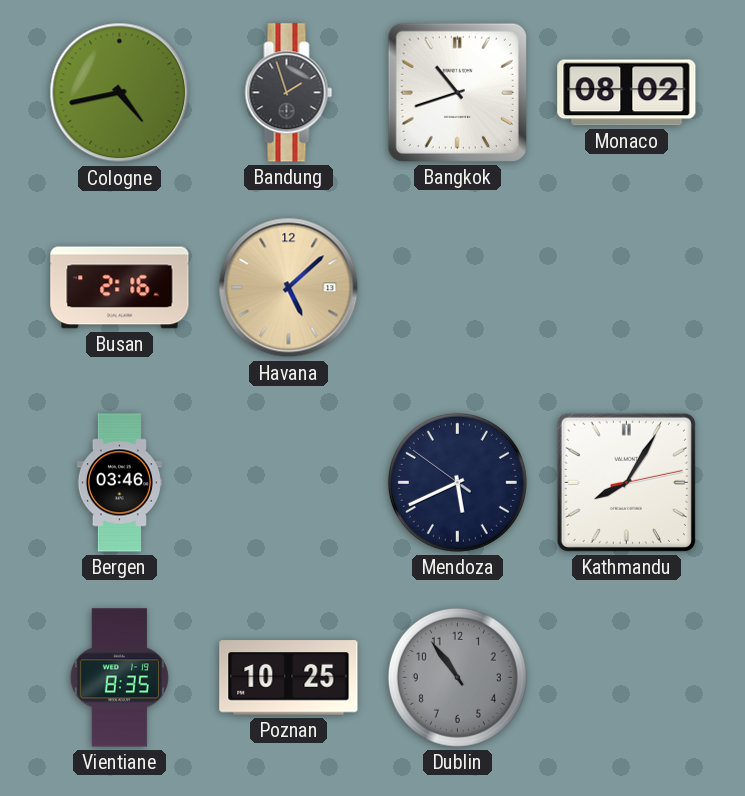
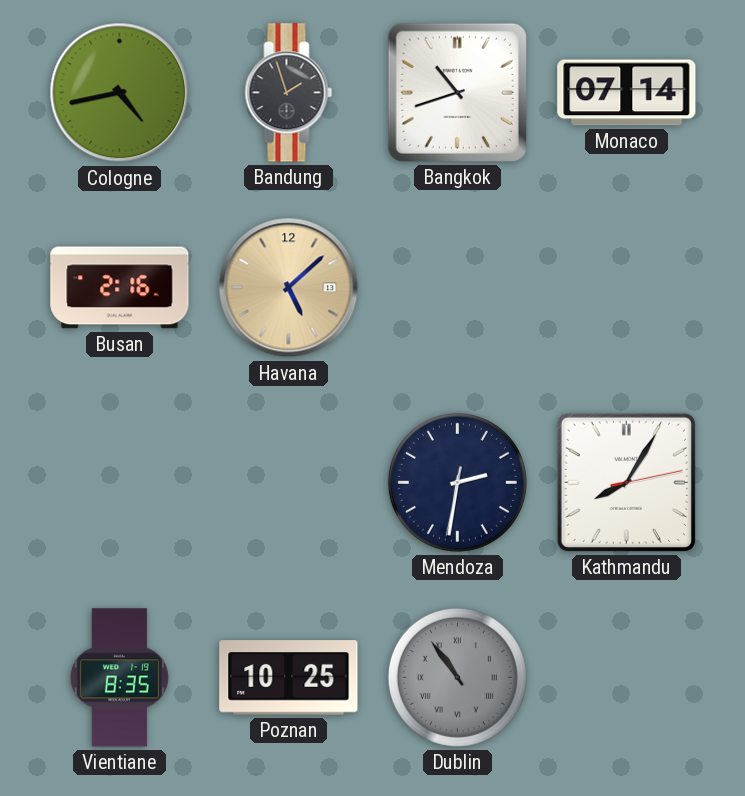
Monaco: 08:02 -> 07:14
Bergen: 03:46 -> none
Mendoza: 5:40 -> 2:31
Dublin numerals: Arabic -> Roman
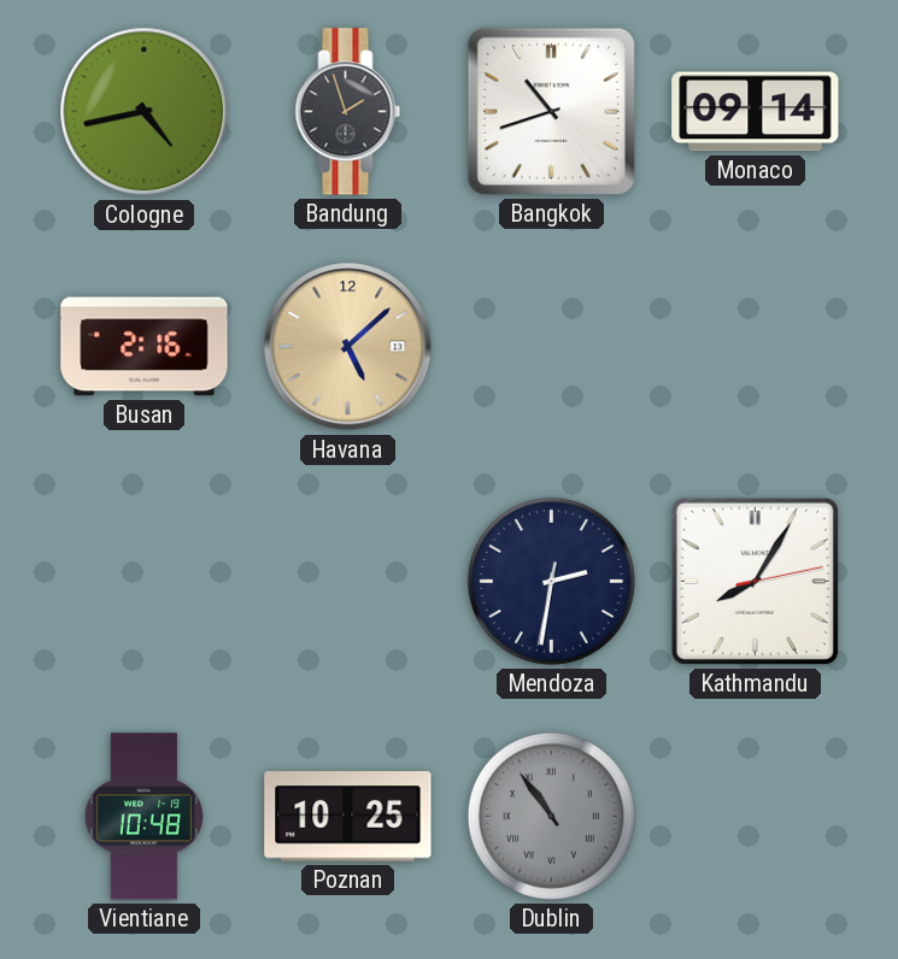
Monaco: 07:14 -> 09:14
Vientiane: 8:35 -> 10:48
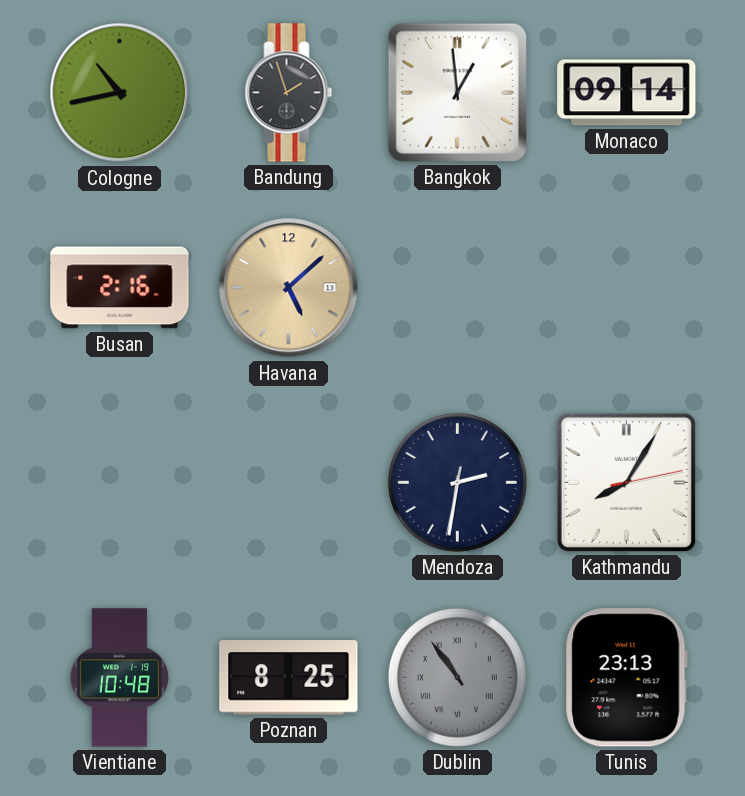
Cologne: 4:43 -> 10:43
Bangkok: 10:42 -> 12:59
Poznan: 10:25 -> 8:25
Tunis: none -> 23:13
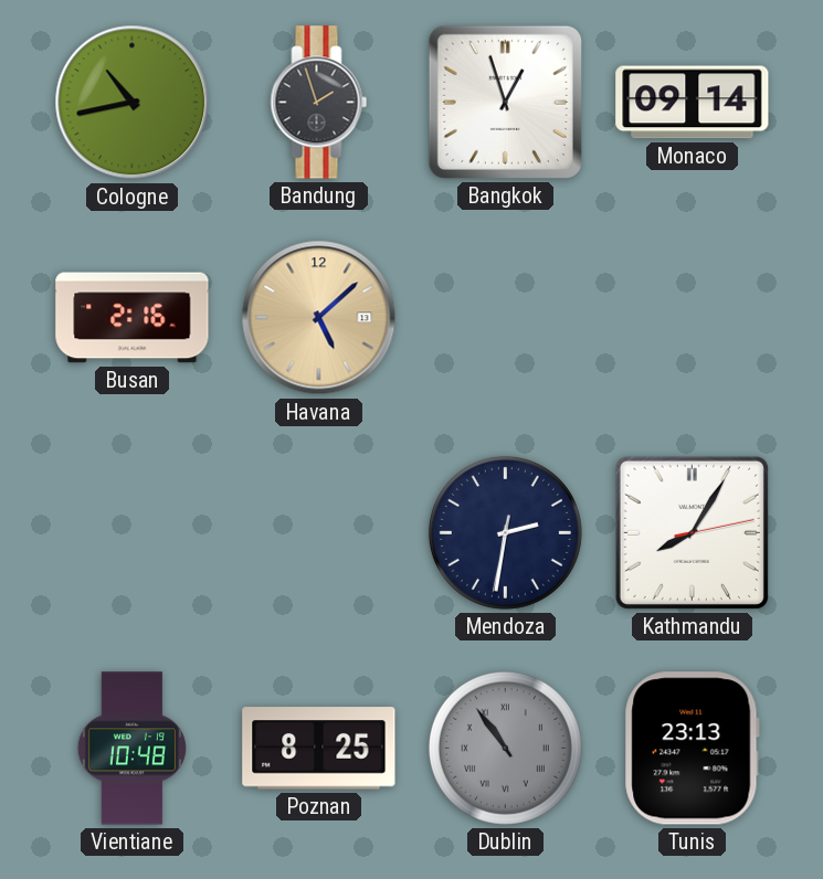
Bangkok: 12:59 -> 12:57
